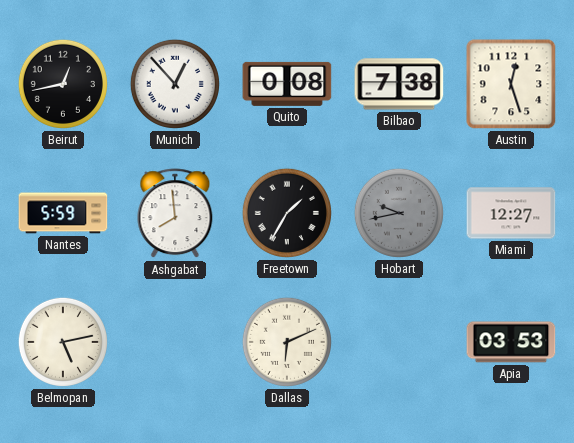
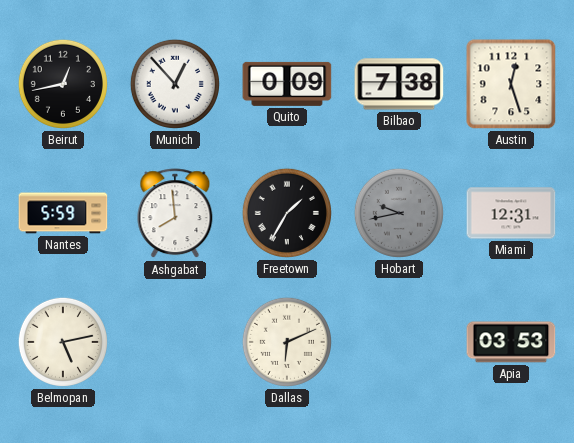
Quito: 0:08 -> 0:09
Miami: 12:27 -> 12:31
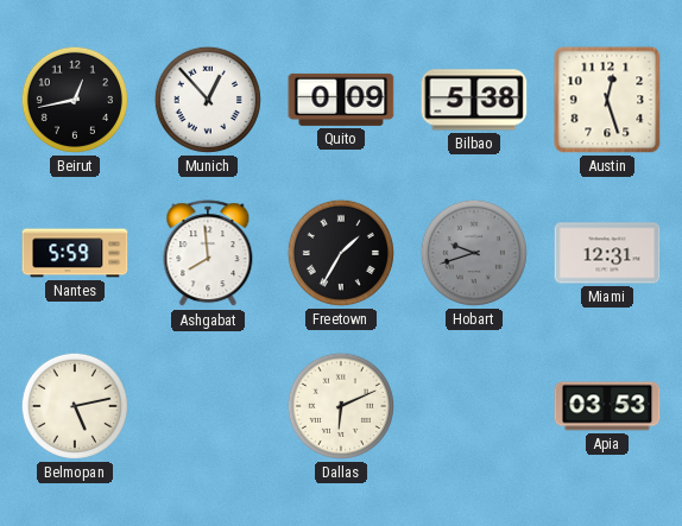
Bilbao: 7:38 -> 5:38
Hobart: 9:43 -> 9:42
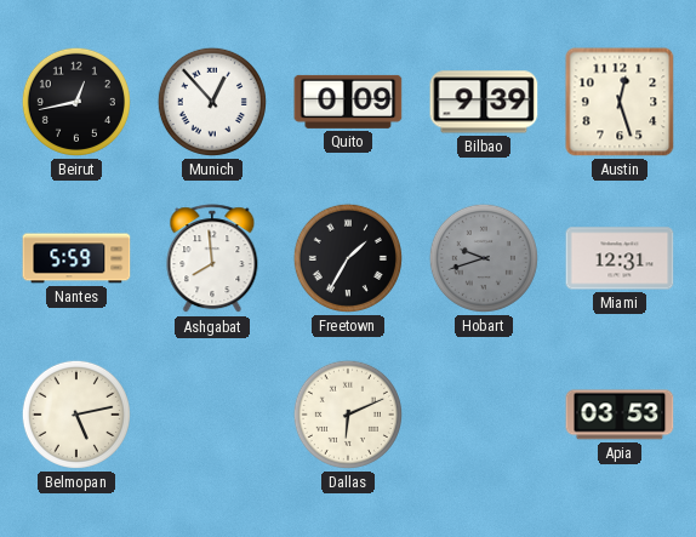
Bilbao: 5:38 -> 9:39
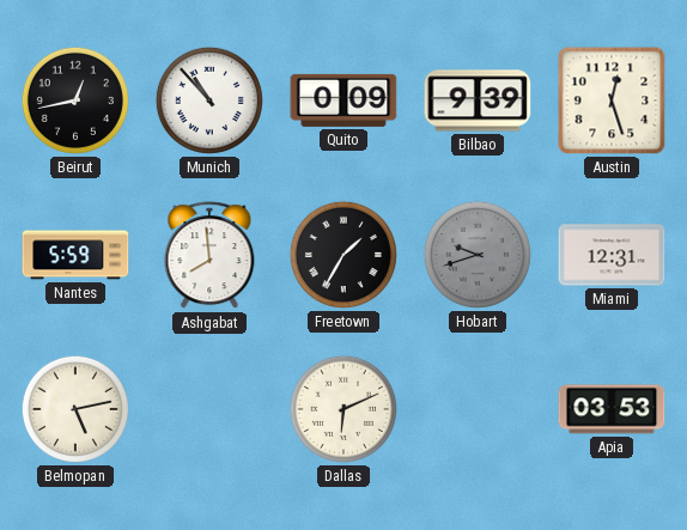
Munich: 12:53 -> 10:53
